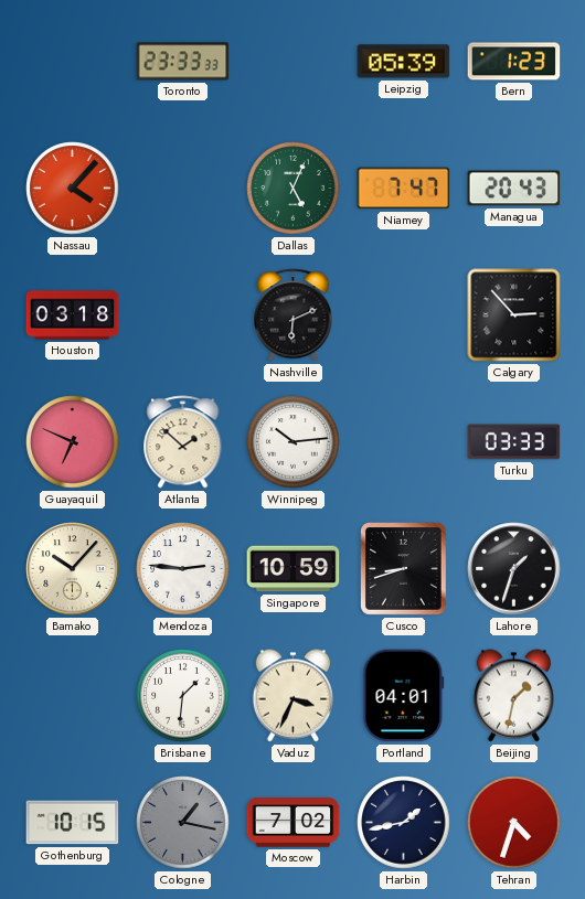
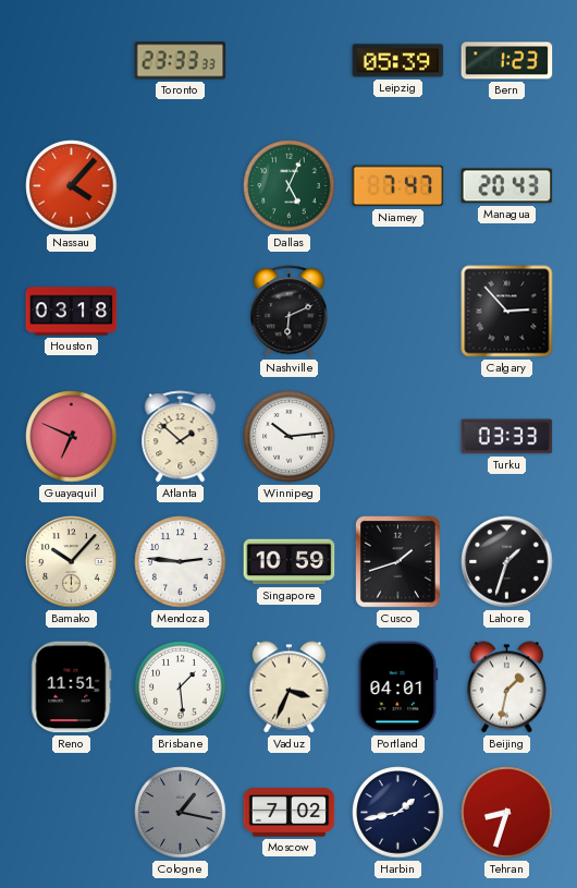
Cusco: 8:42 -> 1:42
Reno: none -> 11:51
Brisbane: 1:31 -> 1:29
Gothenburg: 10:15 -> none
Tehran: 4:33 -> 8:33
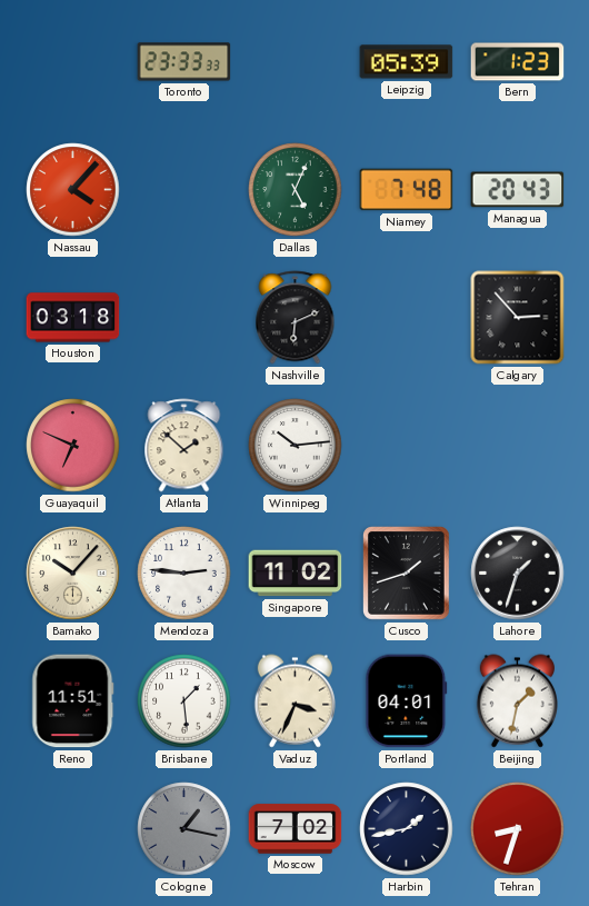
Niamey: 7:47 -> 7:48
Turku: 03:33 -> none
Singapore: 10:59 -> 11:02
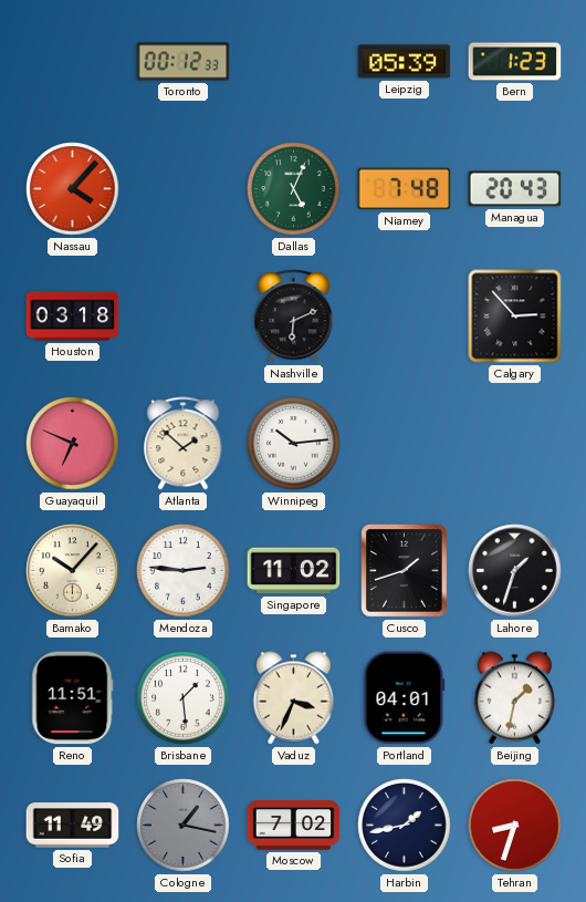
Toronto: 23:33 -> 00:12
Sofia: none -> 11:49
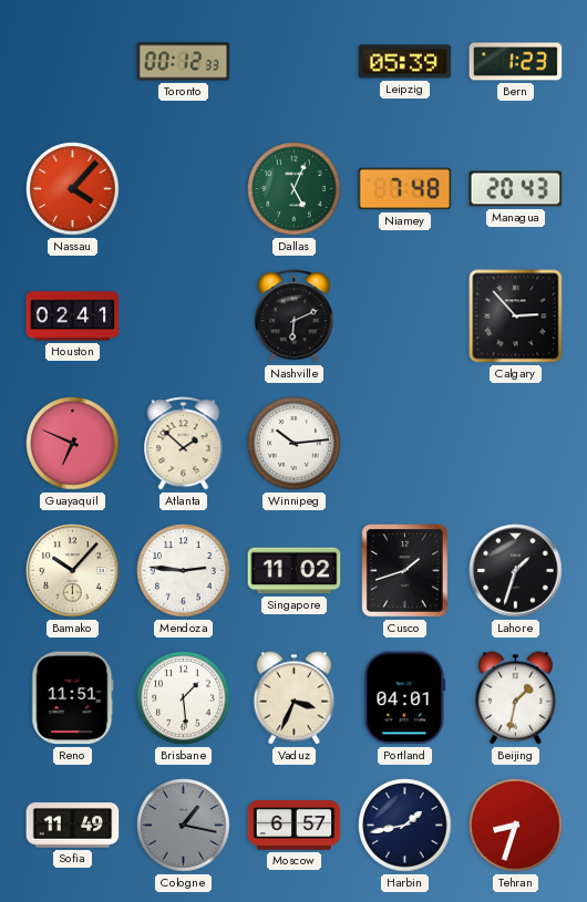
Houston: 03:18 -> 02:41
Moscow: 7:02 -> 6:57
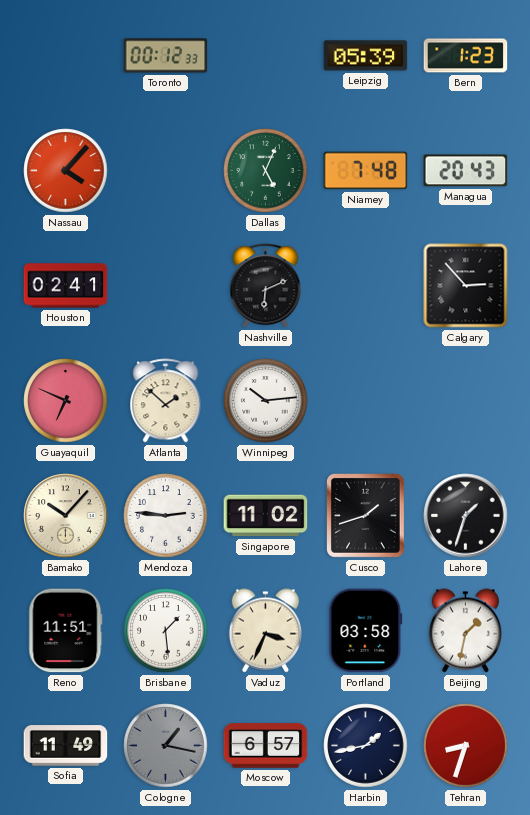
Portland: 04:01 -> 03:58
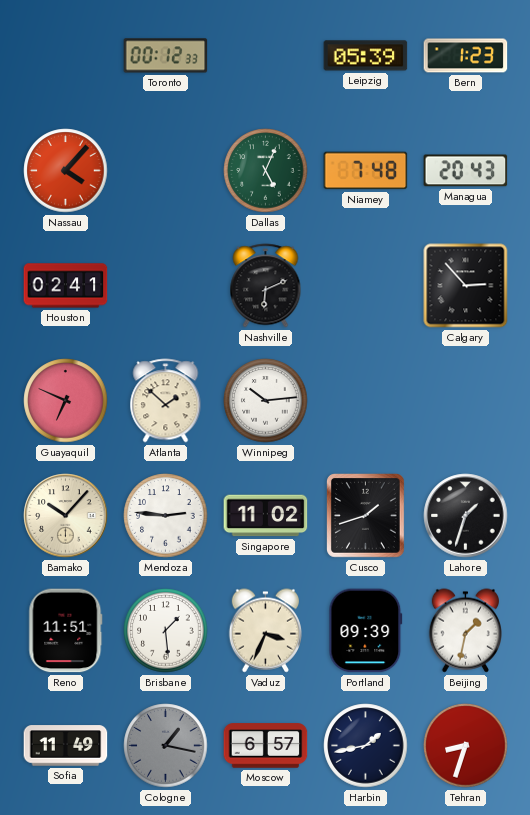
Portland: 03:58 -> 09:39
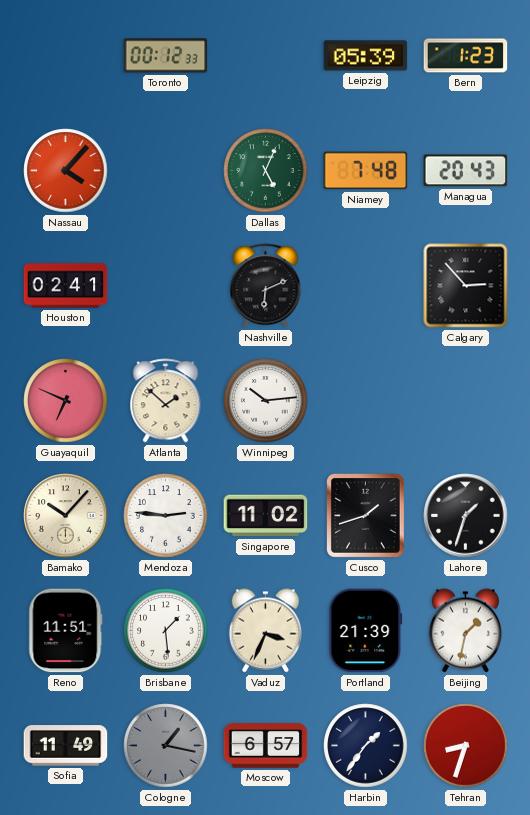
Portland: 09:39 -> 21:39
Harbin: 1:43 -> 1:36
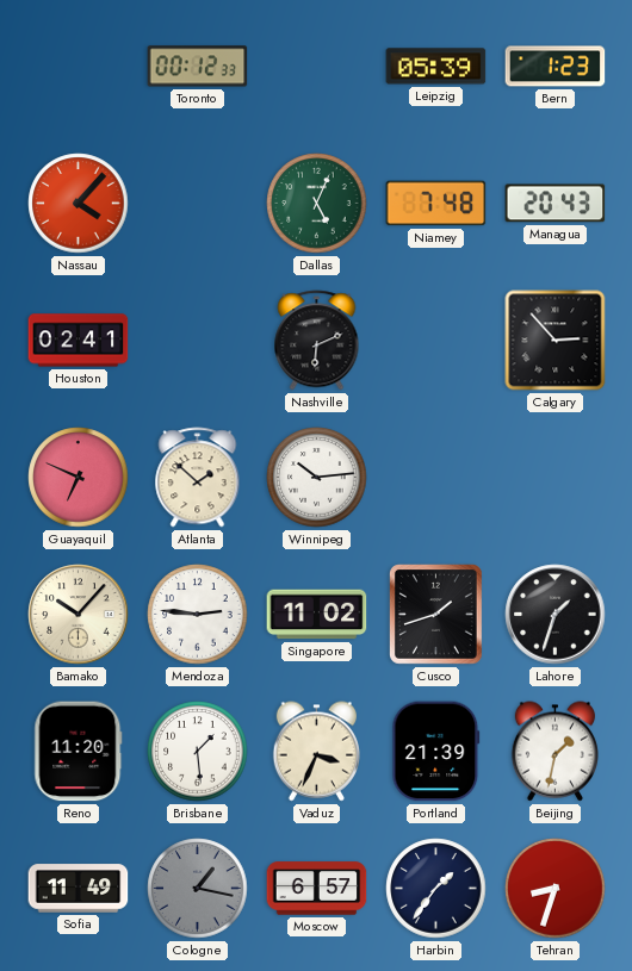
Reno: 11:51 -> 11:20
